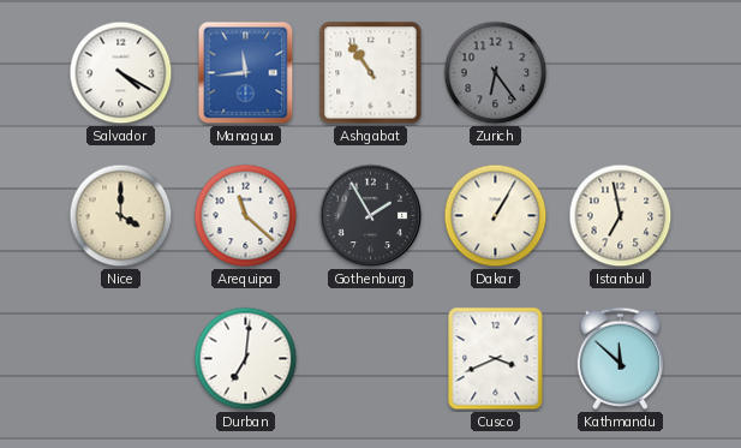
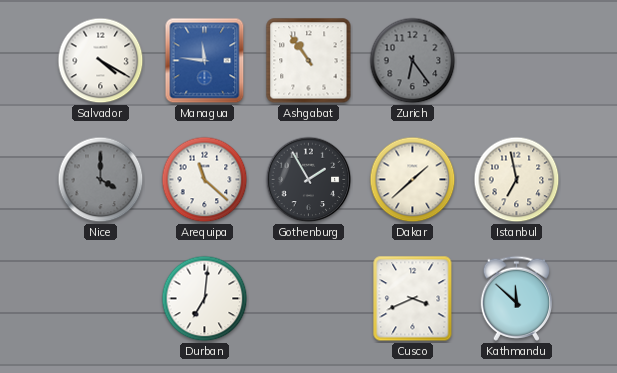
Managua: 11:44 -> 11:46
Nice dial: cream -> grey
Dakar: 1:05 -> 1:38
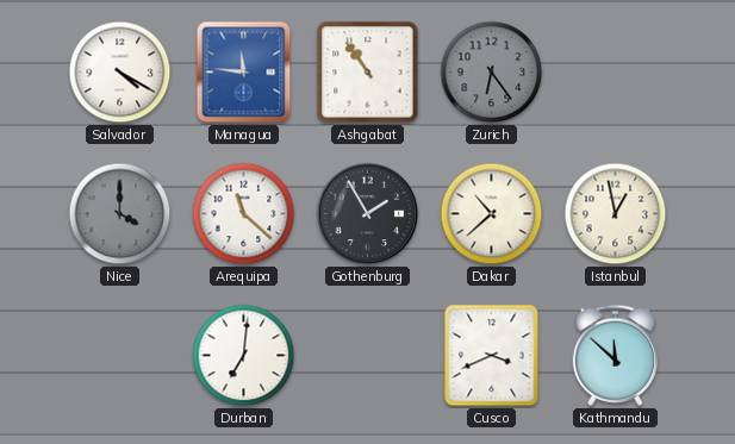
Dakar: 1:38 -> 10:38
Istanbul: 6:58 -> 12:58
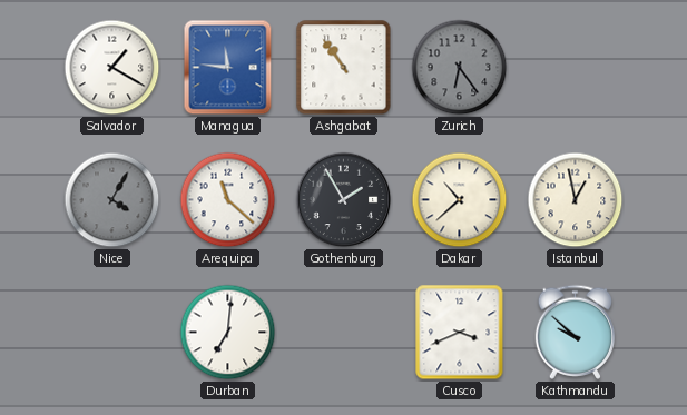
Salvador: 4:20 -> 1:20
Nice: 4:00 -> 4:05
Kathmandu: 11:52 -> 9:52
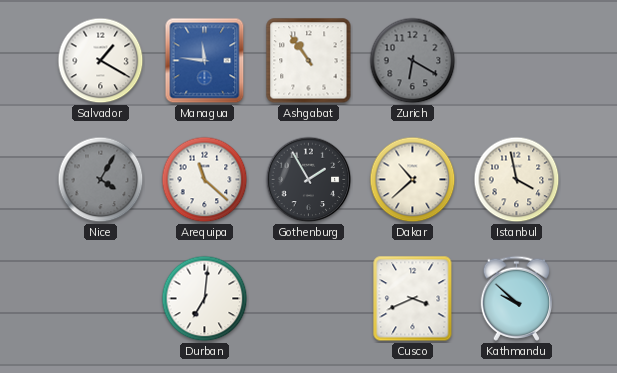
Zurich: 6:24 -> 6:20
Istanbul: 12:58 -> 3:58
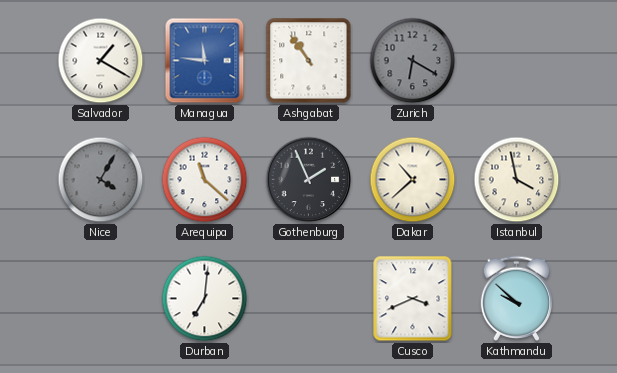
Gothenburg: 1:55 -> 1:56
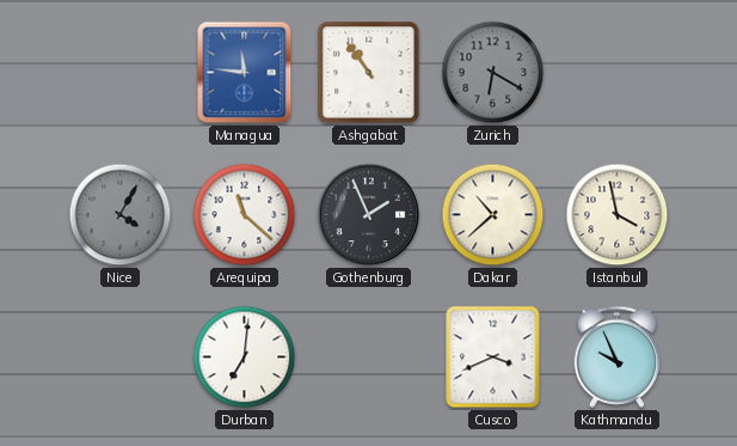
Salvador: 1:20 -> none
Kathmandu: 9:52 -> 9:56
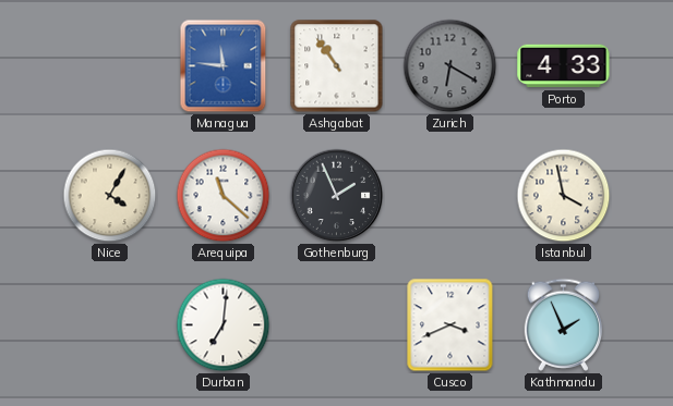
Porto: none -> 4:33
Nice dial: grey -> cream
Dakar: 10:38 -> none
Kathmandu: 9:56 -> 1:56
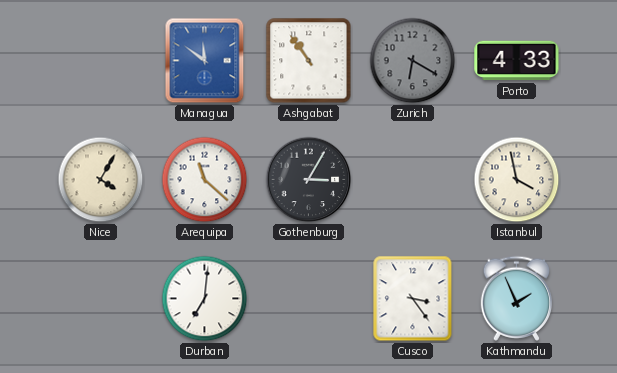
Managua: 11:46 -> 11:51
Gothenburg: 1:56 -> 3:05
Cusco: 3:41 -> 3:24
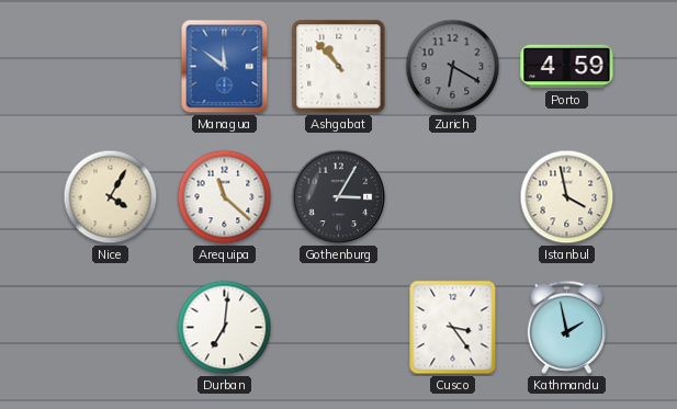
Ashgabat: 10:54 -> 10:53
Porto: 4:33 -> 4:59
Kathmandu: 1:56 -> 1:58
